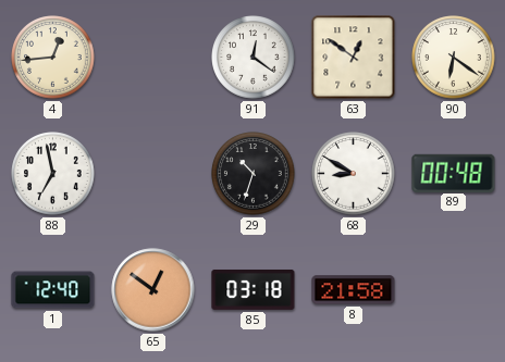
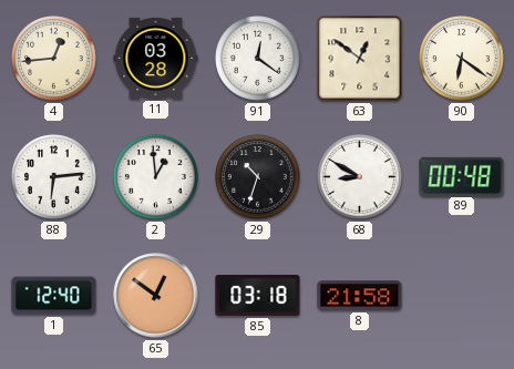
11: none -> 03:28
88: 6:58 -> 6:14
2: none -> 12:59
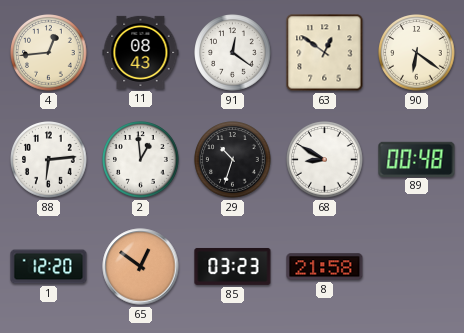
11: 03:28 -> 08:43
1: 12:40 -> 12:20
85: 03:18 -> 03:23
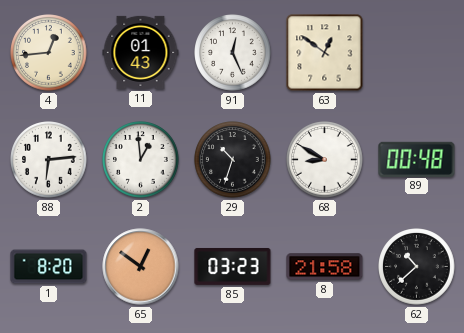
11: 08:43 -> 01:43
91: 12:21 -> 12:26
90: 6:21 -> none
1: 12:20 -> 8:20
62: none -> 10:38
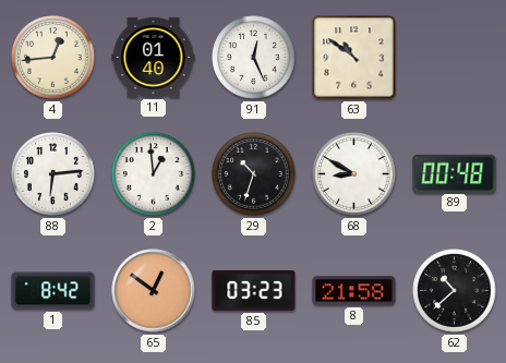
11: 01:43 -> 01:40
63: 12:51 -> 10:51
1: 8:20 -> 8:42
